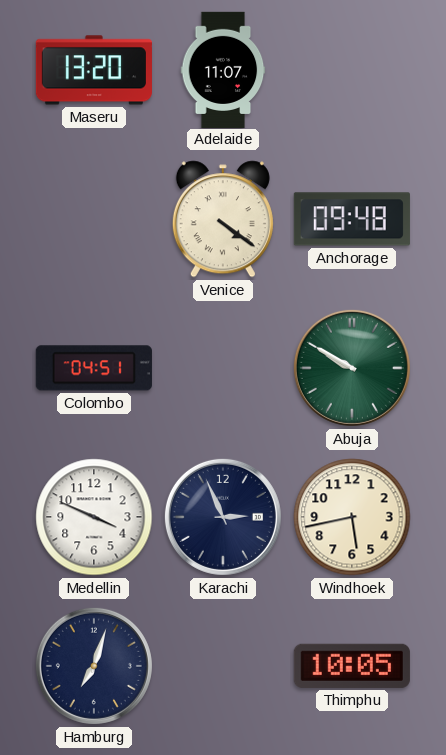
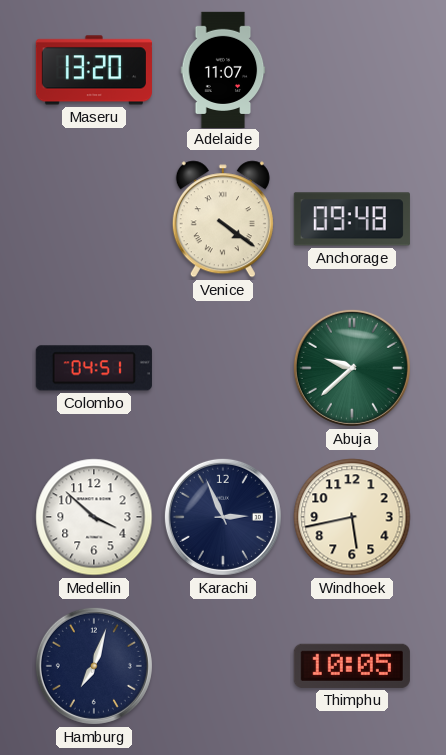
Abuja: 9:50 -> 9:38
Medellin: 3:49 -> 3:52
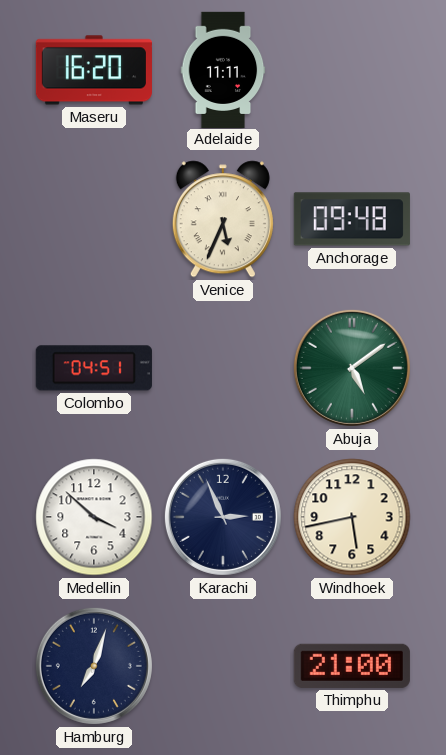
Maseru: 13:20 -> 16:20
Adelaide: 11:07 -> 11:11
Venice: 4:21 -> 5:34
Abuja: 9:38 -> 5:09
Thimphu: 10:05 -> 21:00
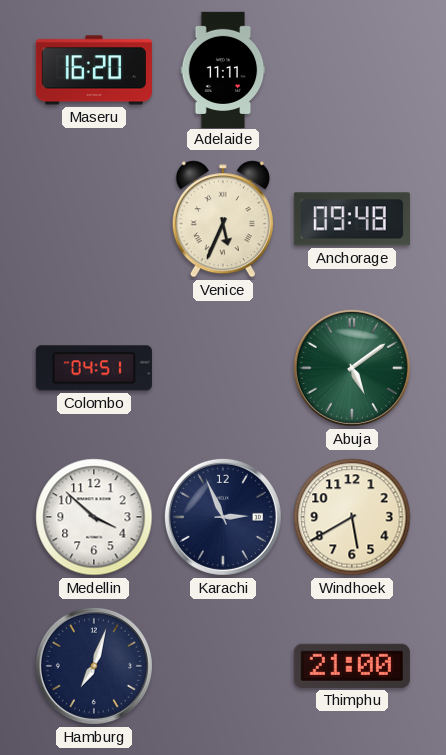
Windhoek: 5:43 -> 5:40
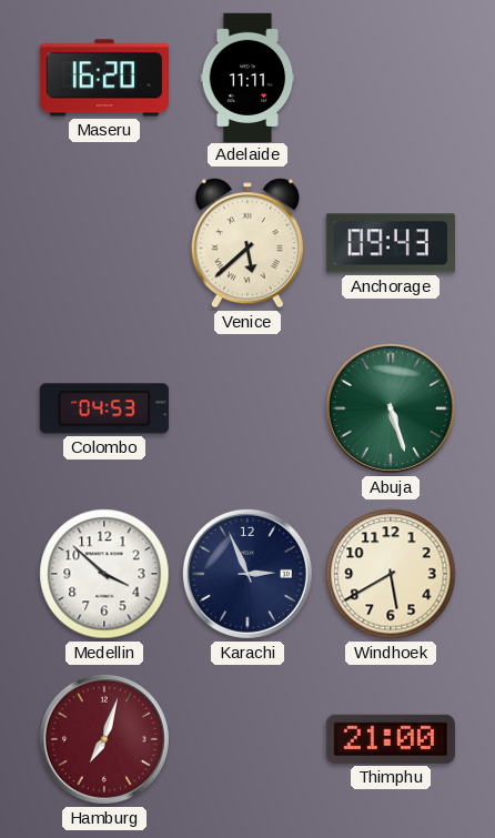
Venice: 5:34 -> 5:38
Anchorage: 09:48 -> 09:43
Colombo: 04:51 -> 04:53
Abuja: 5:09 -> 5:27
Hamburg dial: navy -> burgundy
